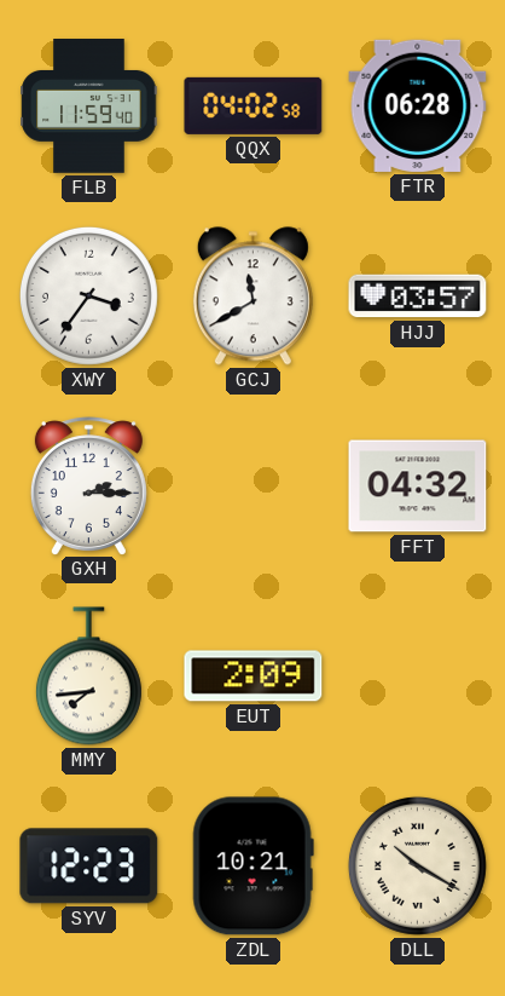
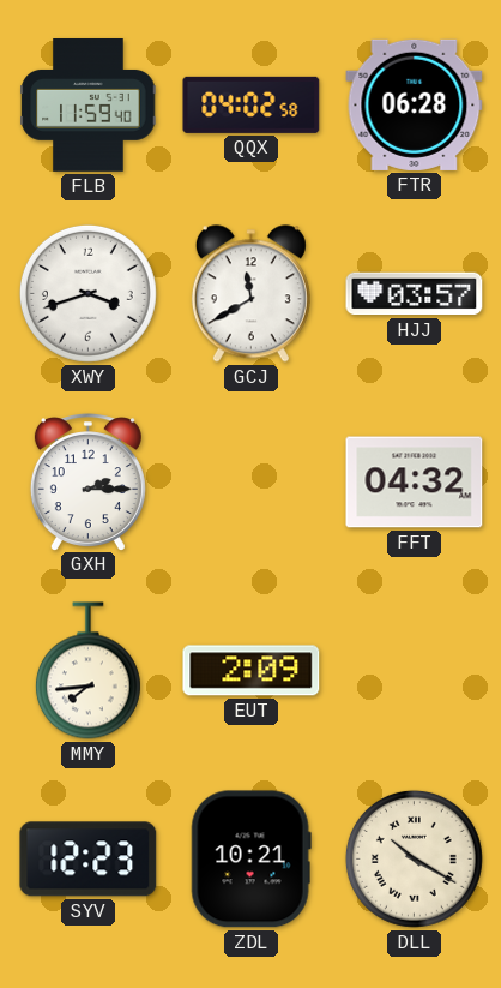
XWY: 3:36 -> 3:42
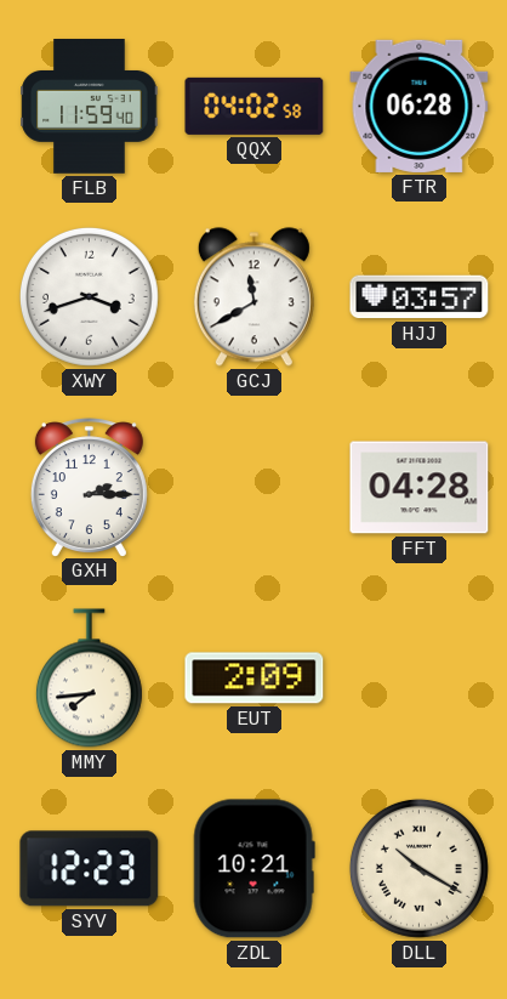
FFT: 04:32 -> 04:28
